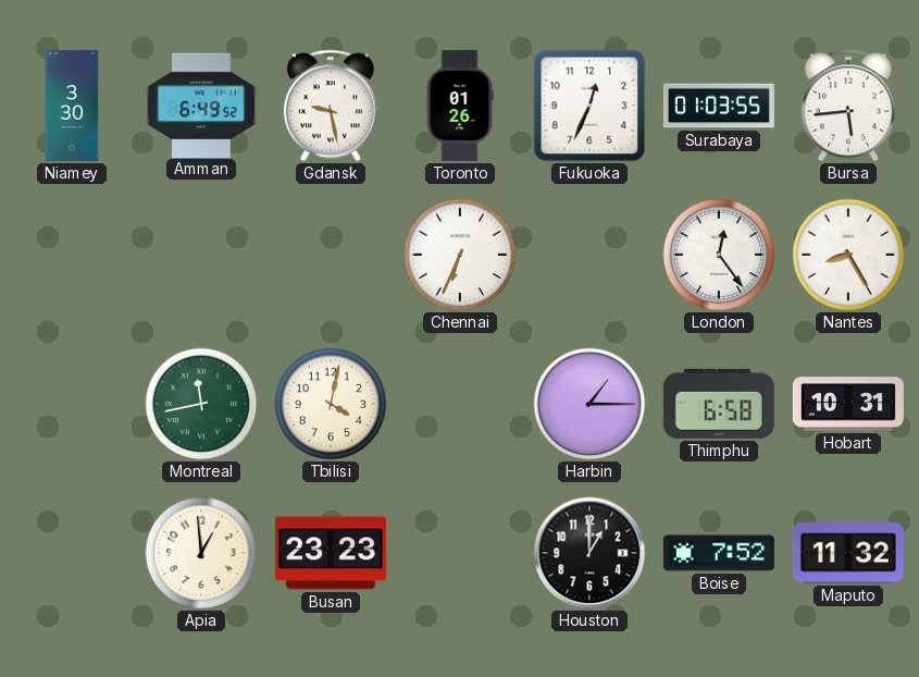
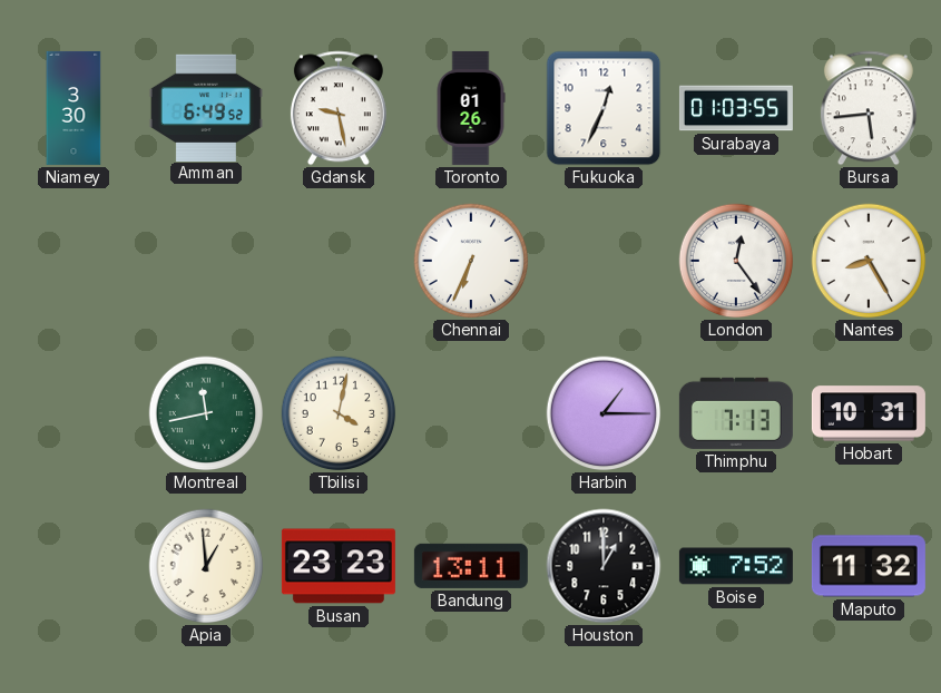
Thimphu: 6:58 -> 7:13
Bandung: none -> 13:11
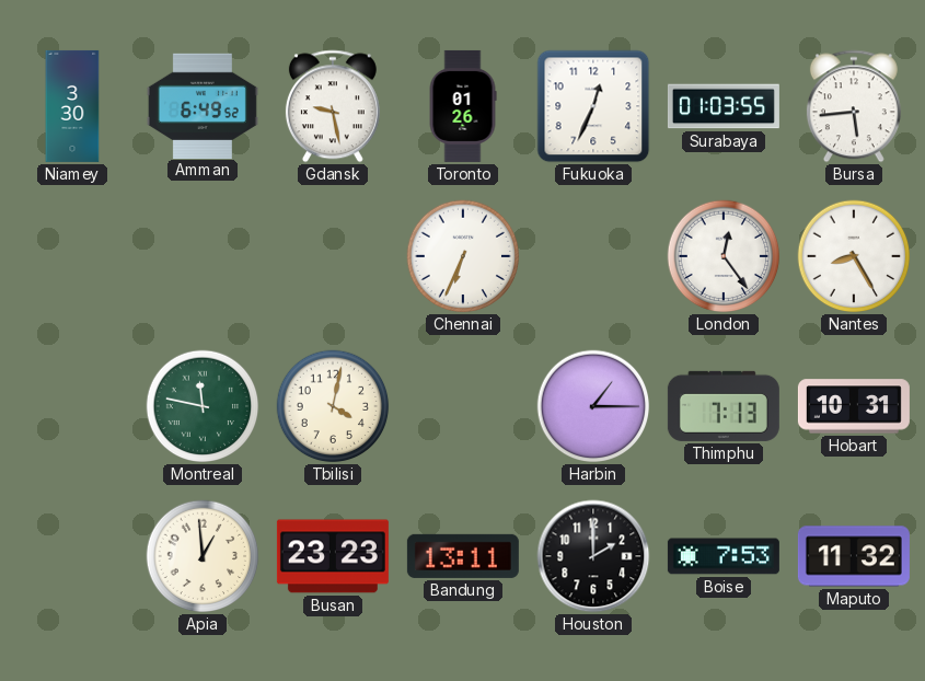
Montreal: 11:43 -> 11:47
Houston: 1:00 -> 2:00
Boise: 7:52 -> 7:53
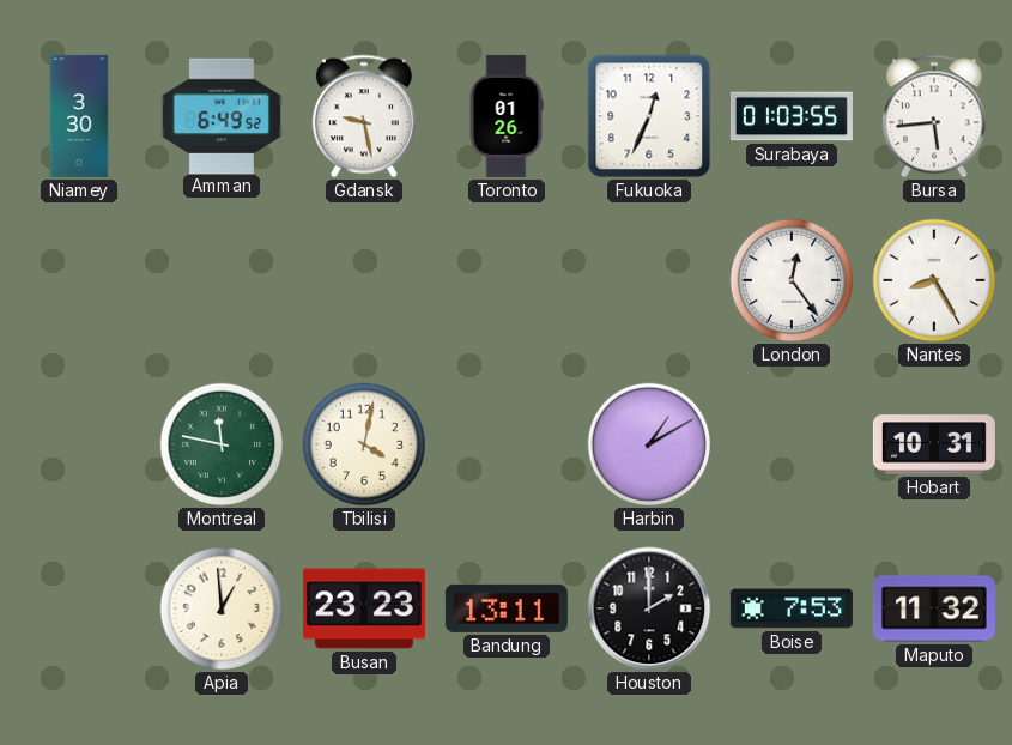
Chennai: 6:34 -> none
Harbin: 1:15 -> 1:10
Thimphu: 7:13 -> none
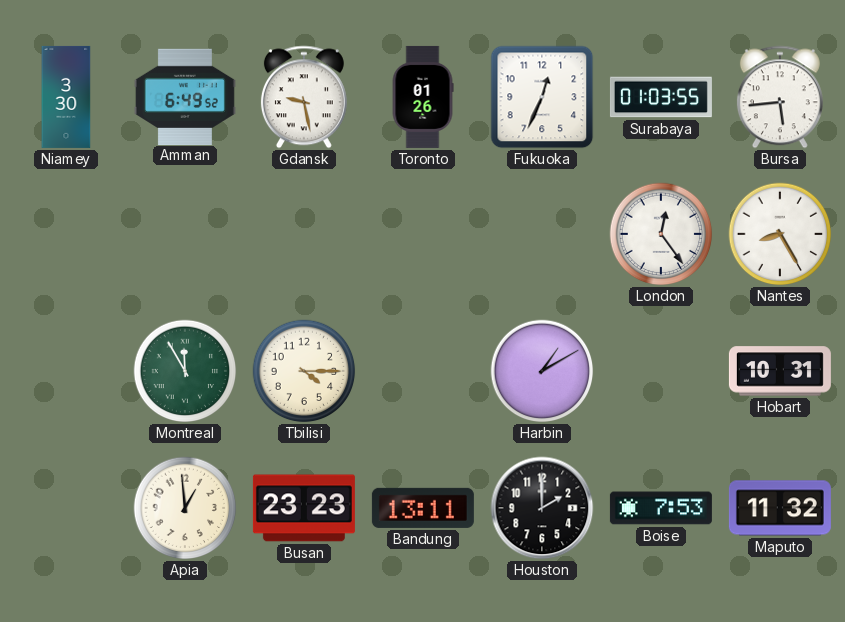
Montreal: 11:47 -> 11:55
Tbilisi: 4:02 -> 4:15
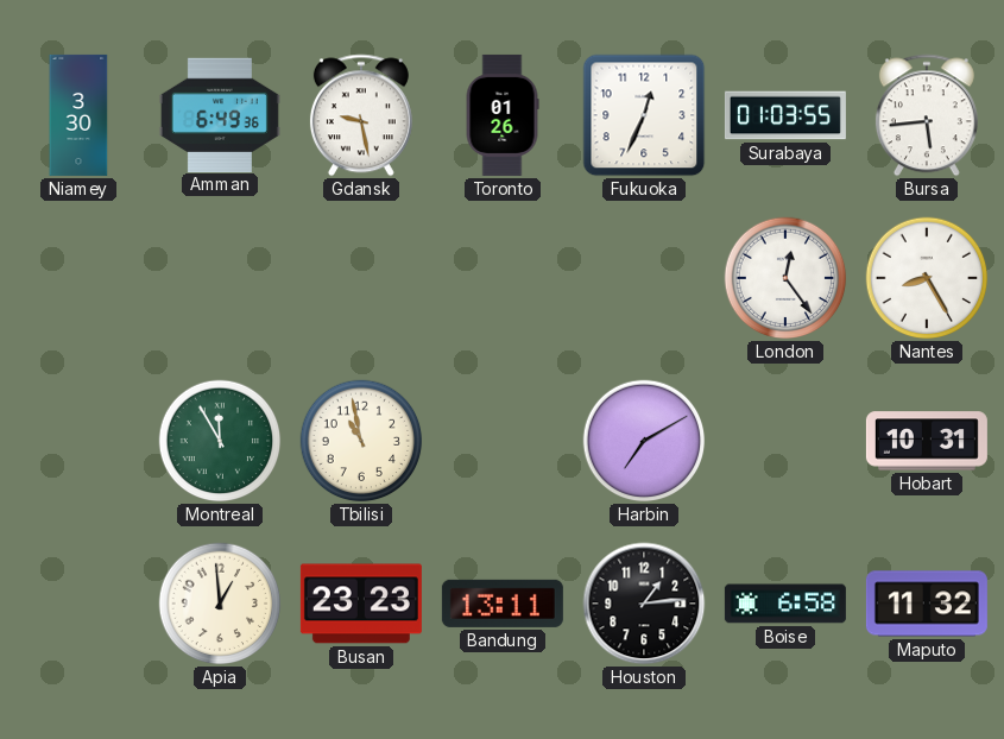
Amman: 6:49:52 -> 6:49:36
Tbilisi: 4:15 -> 10:58
Harbin: 1:10 -> 7:10
Houston: 2:00 -> 1:14
Boise: 7:53 -> 6:58
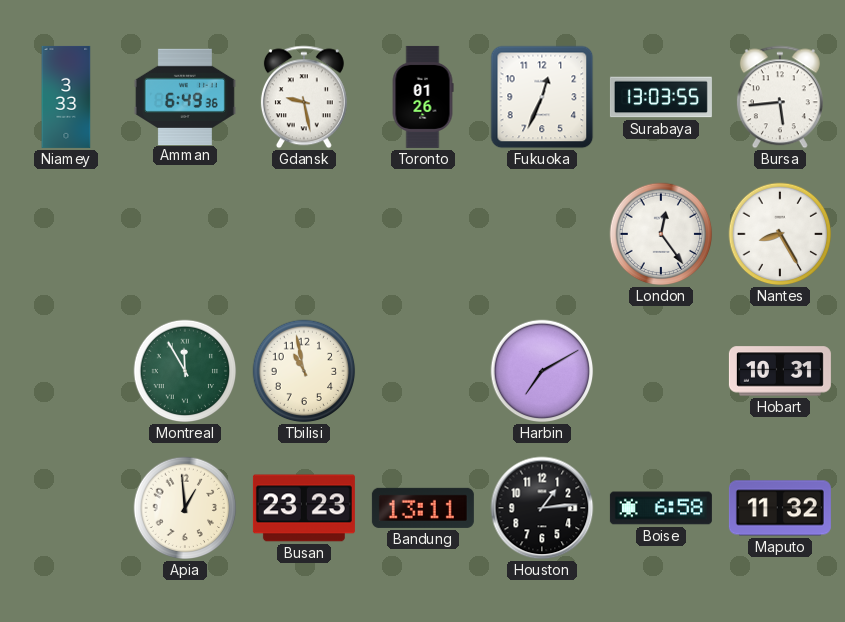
Niamey: 3:30 -> 3:33
Surabaya: 01:03 -> 13:03
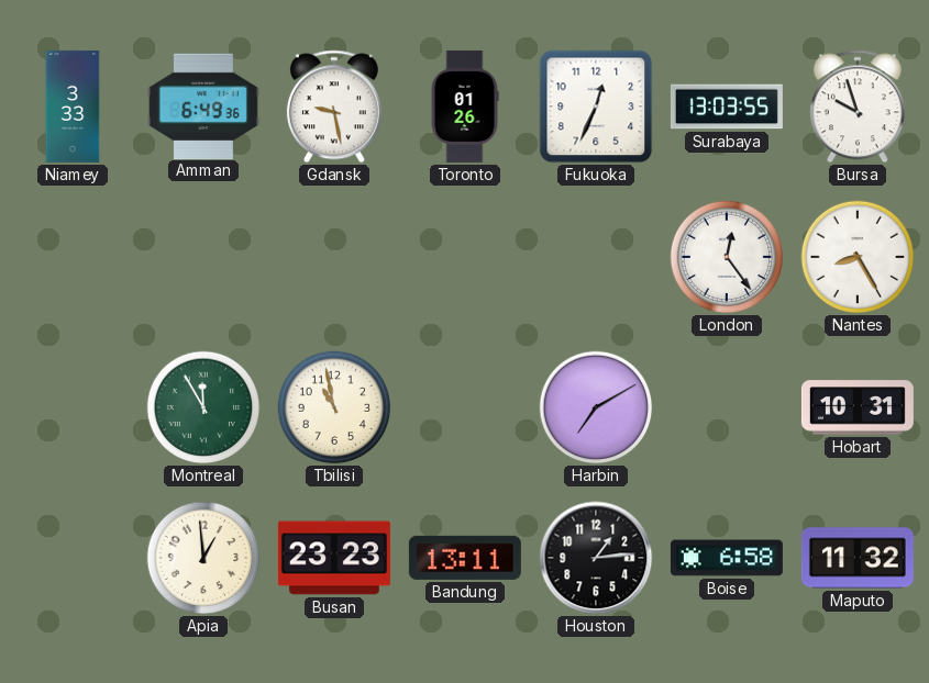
Bursa: 5:44 -> 9:57
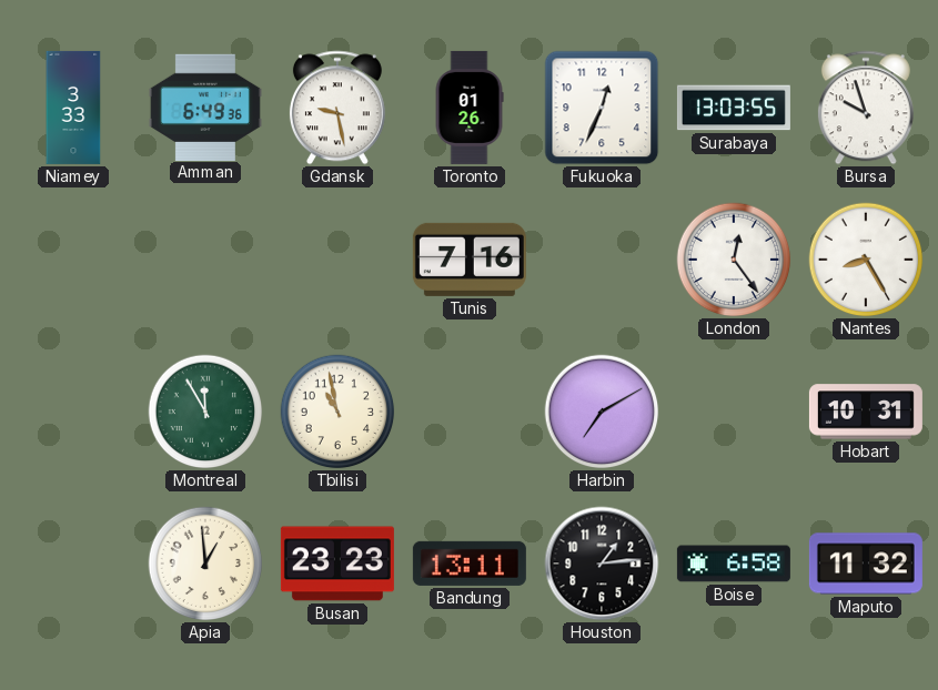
Tunis: none -> 7:16
